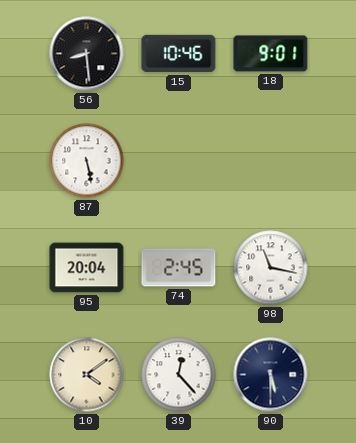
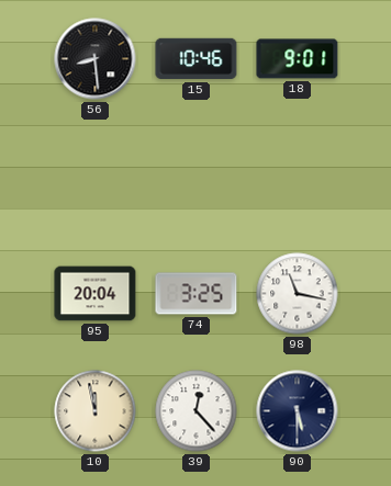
87: 5:28 -> none
74: 2:45 -> 3:25
10: 4:09 -> 11:58
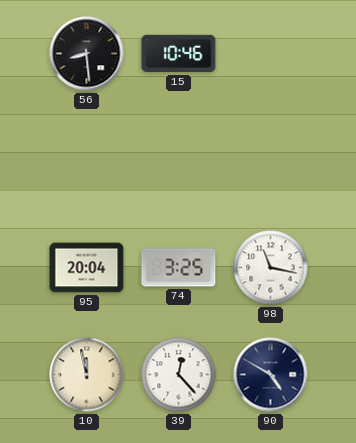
18: 9:01 -> none
90: 5:30 -> 4:50
